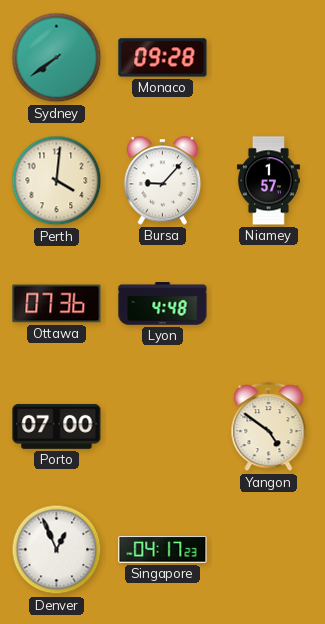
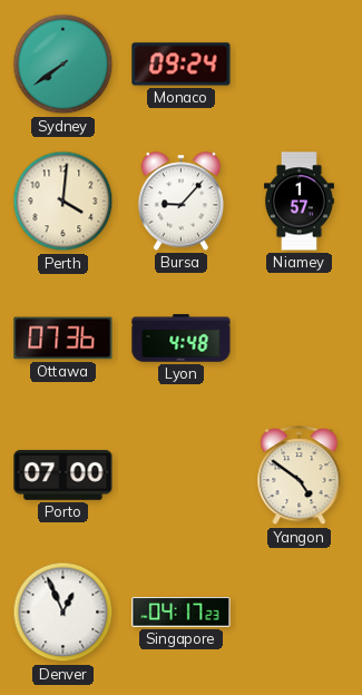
Monaco: 09:28 -> 09:24
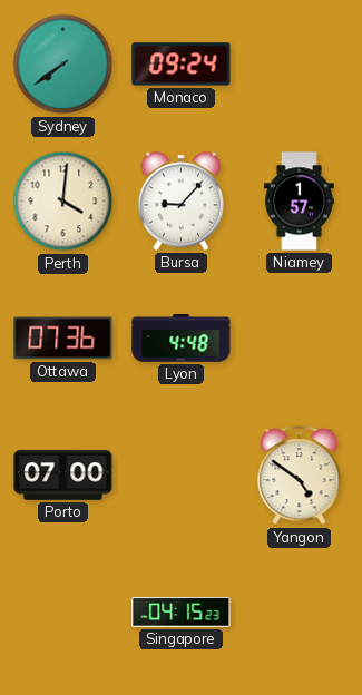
Denver: 12:56 -> none
Singapore: 04:17 -> 04:15
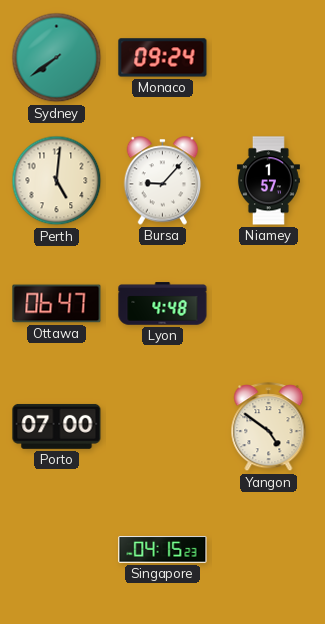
Perth: 4:01 -> 5:01
Ottawa: 07:36 -> 06:47
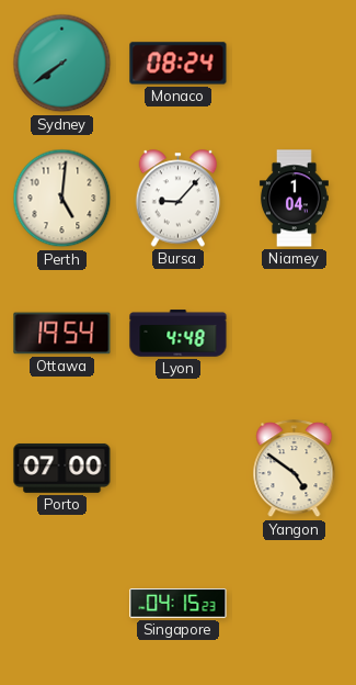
Monaco: 09:24 -> 08:24
Niamey: 1:57 -> 1:04
Ottawa: 06:47 -> 19:54
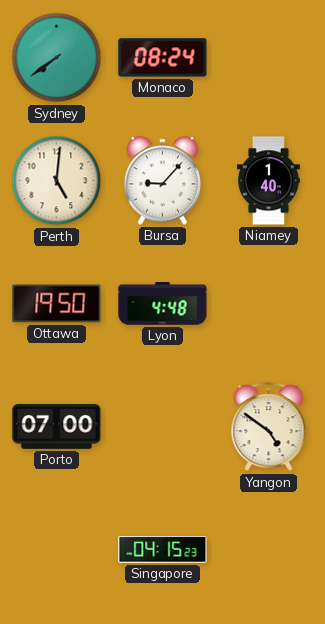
Niamey: 1:04 -> 1:40
Ottawa: 19:54 -> 19:50
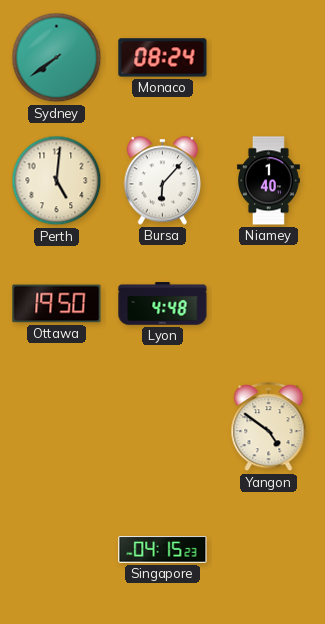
Bursa: 9:07 -> 6:07
Porto: 07:00 -> none
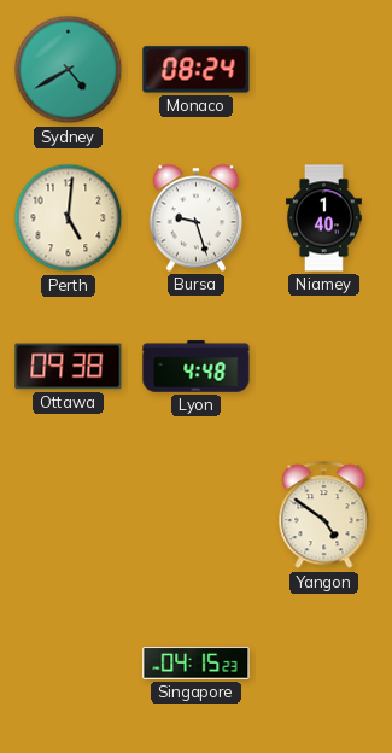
Sydney: 7:39 -> 4:40
Bursa: 6:07 -> 9:27
Ottawa: 19:50 -> 09:38
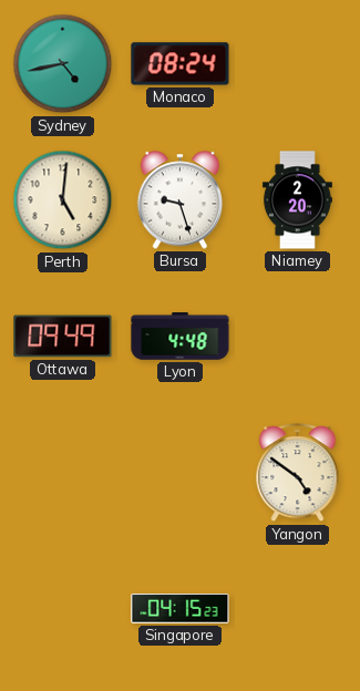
Sydney: 4:40 -> 4:43
Niamey: 1:40 -> 2:20
Ottawa: 09:38 -> 09:49
